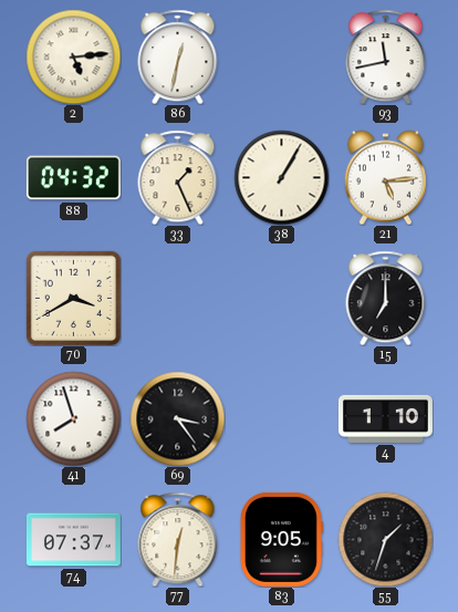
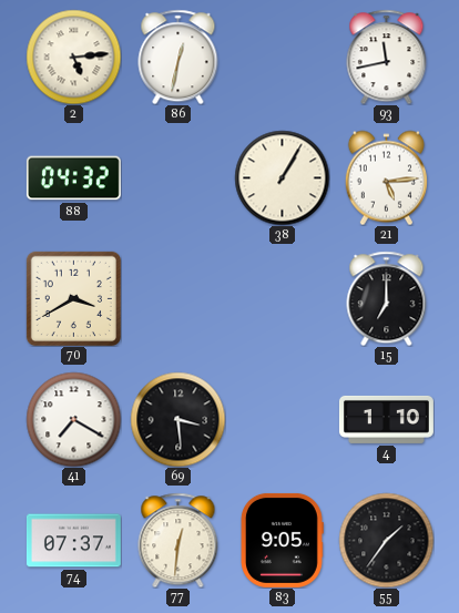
33: 1:26 -> none
41: 7:57 -> 7:20
69: 3:24 -> 3:29
55: 1:33 -> 1:36
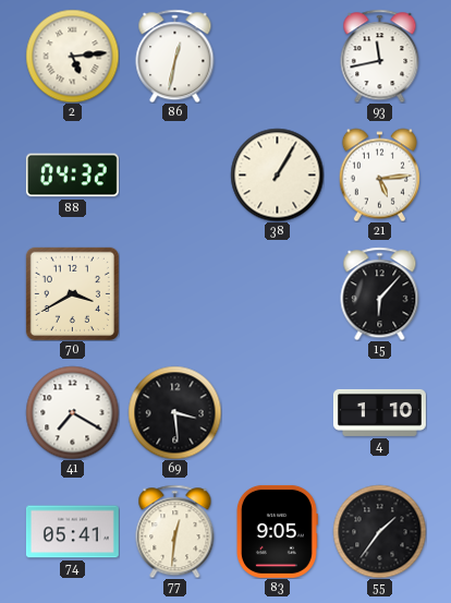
15: 7:00 -> 6:07
74: 07:37 -> 05:41
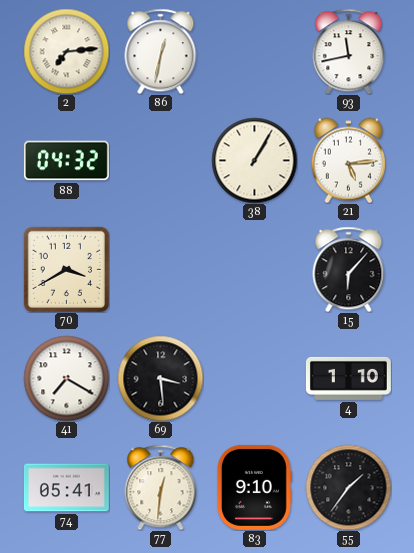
2: 5:14 -> 7:14
83: 9:05 -> 9:10
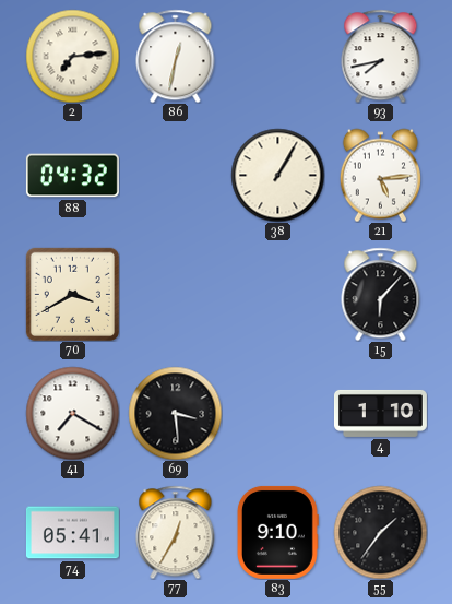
93: 11:43 -> 7:43
77: 12:31 -> 12:35
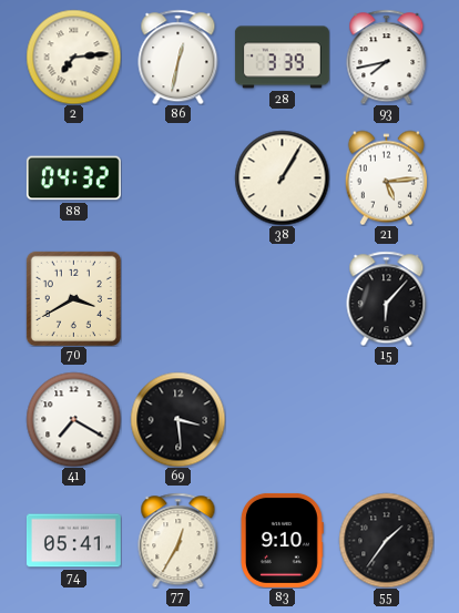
28: none -> 3:39
4: 1:10 -> none
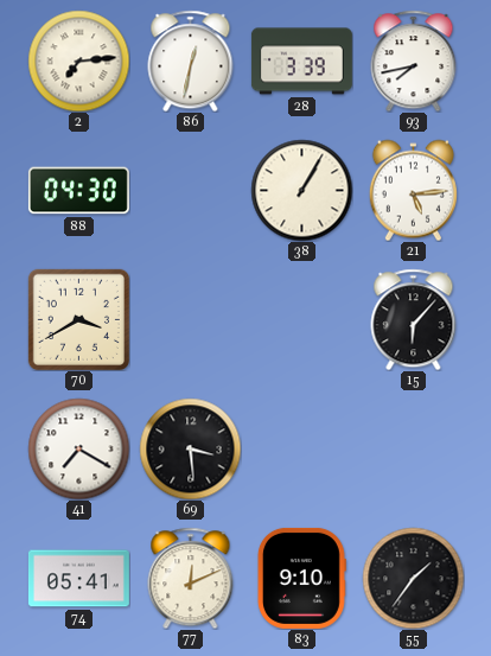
88: 04:32 -> 04:30
77: 12:35 -> 12:11
